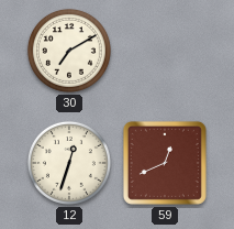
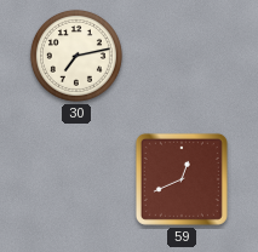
30: 7:10 -> 7:13
12: 12:33 -> none
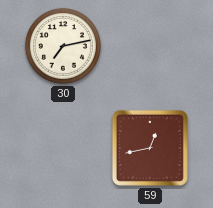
59: 12:41 -> 12:43
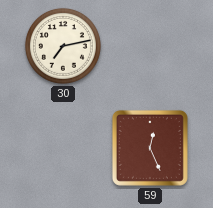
59: 12:43 -> 12:26
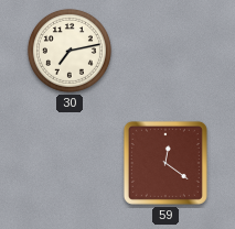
59: 12:26 -> 12:21
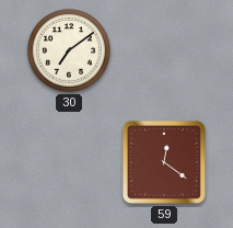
30: 7:13 -> 7:09
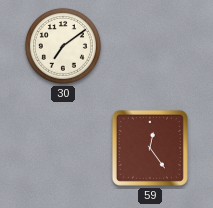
59: 12:21 -> 12:24
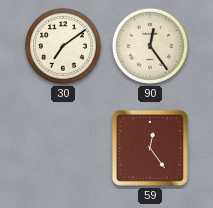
90: none -> 12:24
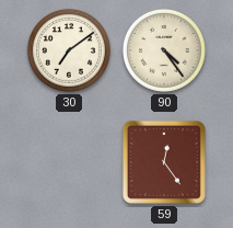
90: 12:24 -> 4:24
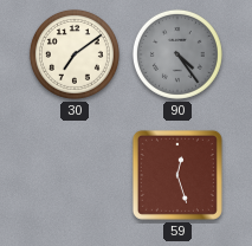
90 dial: cream -> grey
59: 12:24 -> 12:27
